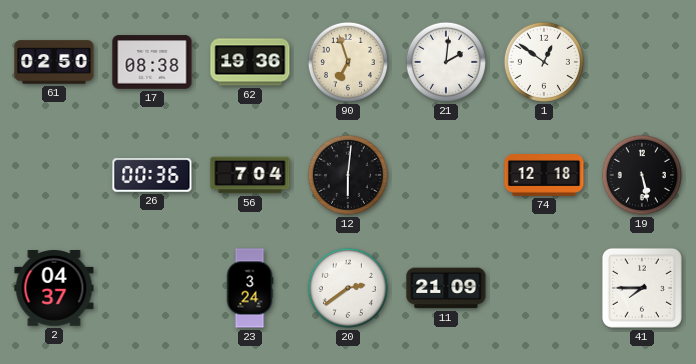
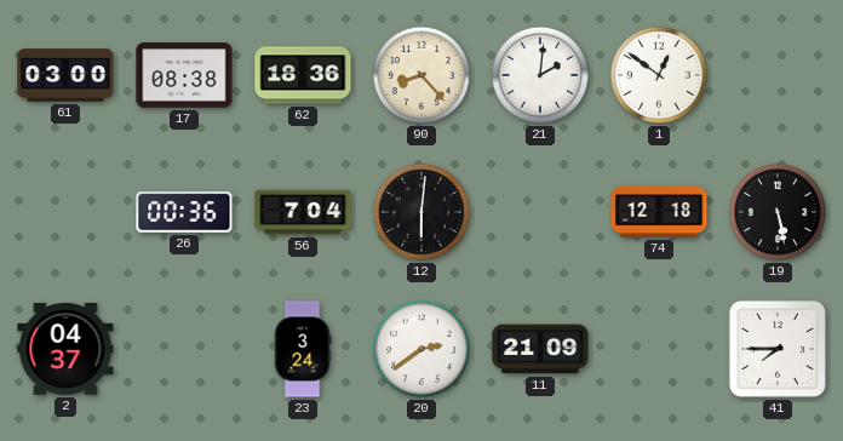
61: 02:50 -> 03:00
62: 19:36 -> 18:36
90: 6:57 -> 8:23
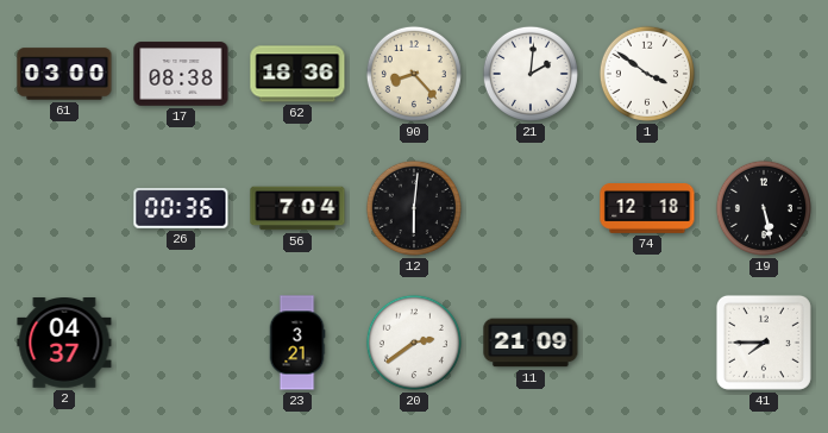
1: 12:51 -> 3:51
23: 3:24 -> 3:21
